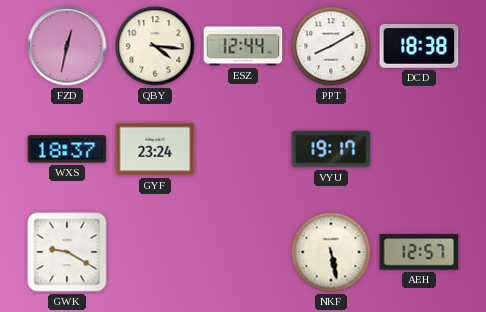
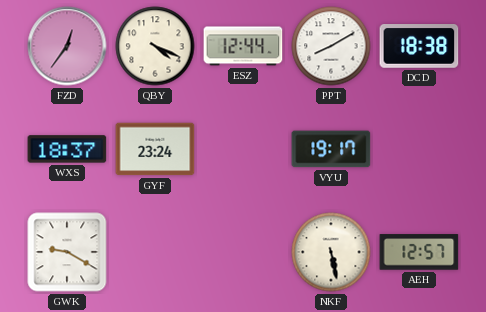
FZD: 12:32 -> 12:36
QBY: 4:16 -> 4:19
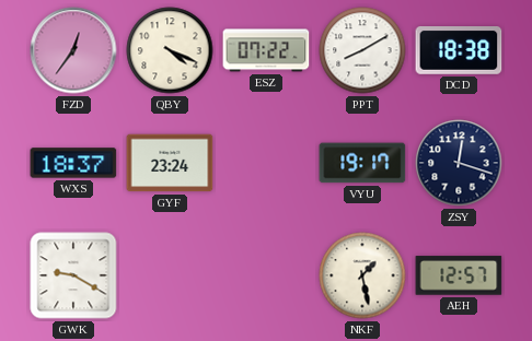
ESZ: 12:44 -> 07:22
ZSY: none -> 12:18
NKF: 5:28 -> 1:28
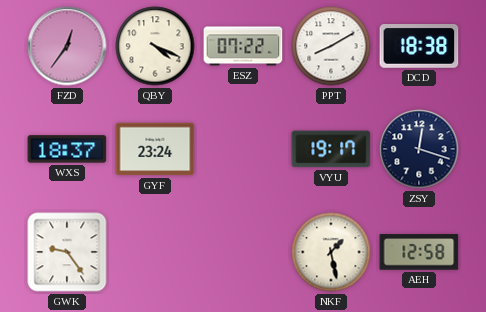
GWK: 9:20 -> 9:24
AEH: 12:57 -> 12:58
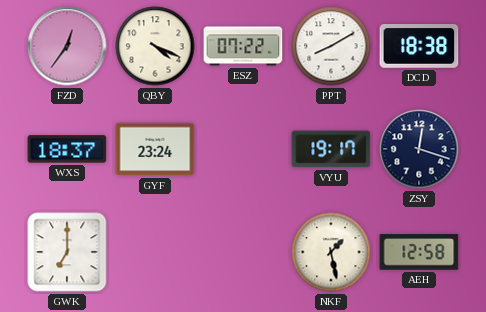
GWK: 9:24 -> 7:00
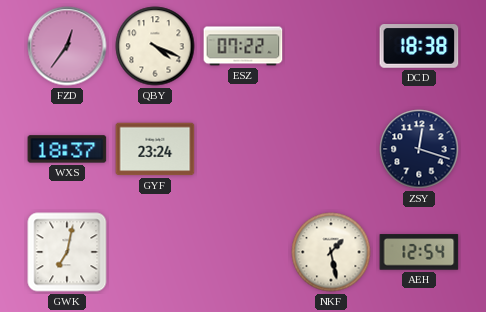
PPT: 8:10 -> none
VYU: 19:17 -> none
GWK: 7:00 -> 7:02
AEH: 12:58 -> 12:54
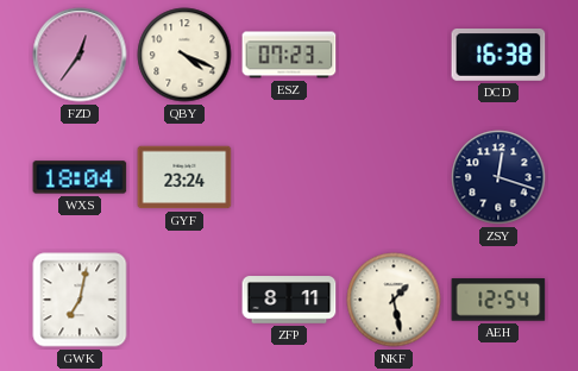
ESZ: 07:22 -> 07:23
DCD: 18:38 -> 16:38
WXS: 18:37 -> 18:04
ZFP: none -> 8:11
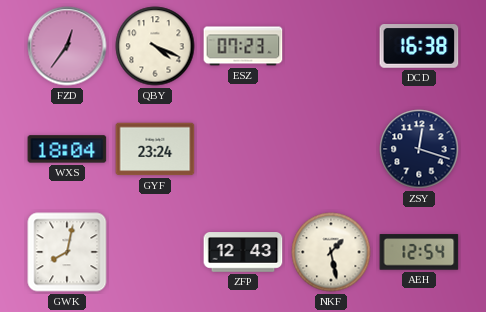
GWK: 7:02 -> 8:02
ZFP: 8:11 -> 12:43
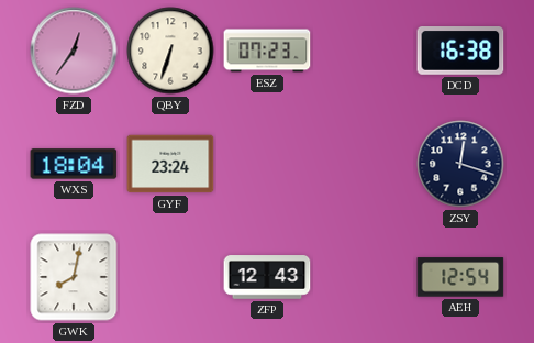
QBY: 4:19 -> 6:33
NKF: 1:28 -> none
